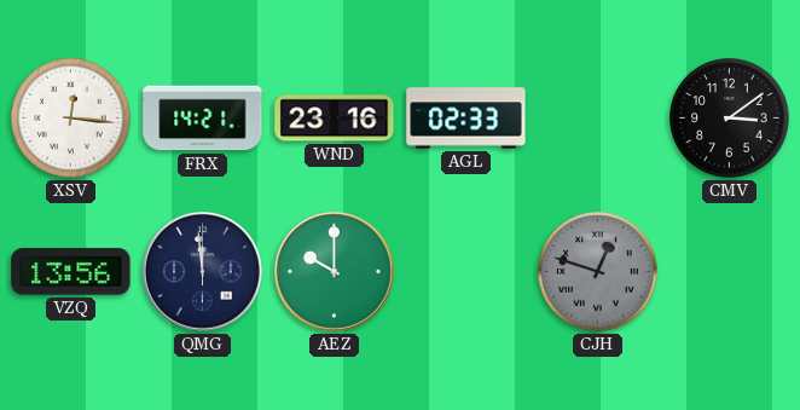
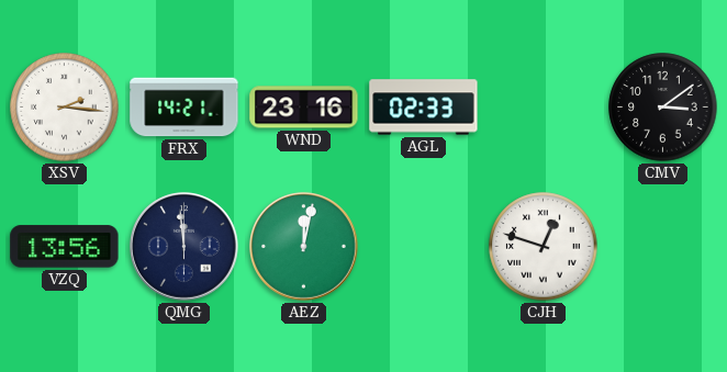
XSV: 12:16 -> 2:16
AEZ: 10:00 -> 12:02
CJH dial: grey -> white
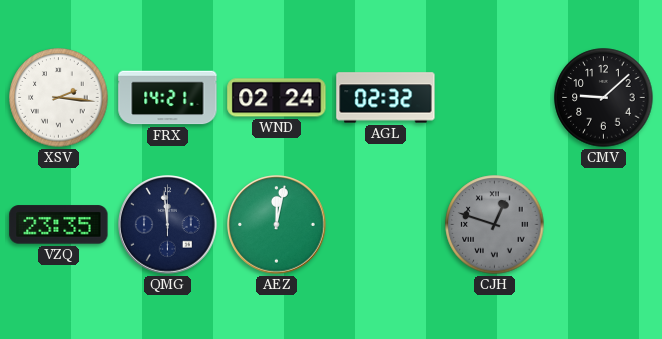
WND: 23:16 -> 02:24
AGL: 02:33 -> 02:32
CMV: 3:09 -> 9:08
VZQ: 13:56 -> 23:35
CJH dial: white -> grey
